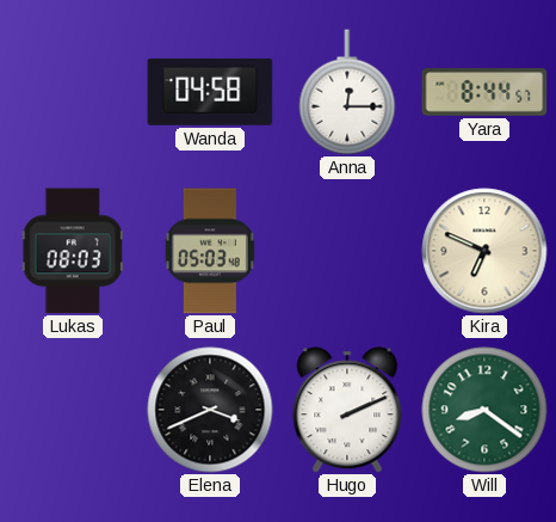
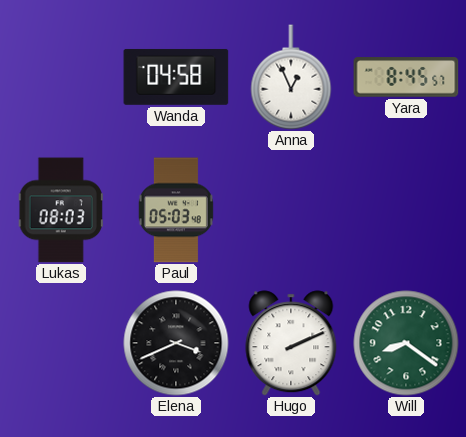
Anna: 12:15 -> 12:56
Yara: 8:44 -> 8:45
Kira: 6:49 -> none
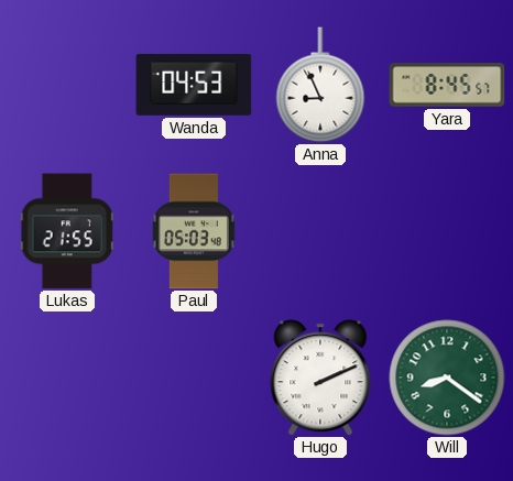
Wanda: 04:58 -> 04:53
Anna: 12:56 -> 8:56
Lukas: 08:03 -> 21:55
Elena: 3:41 -> none
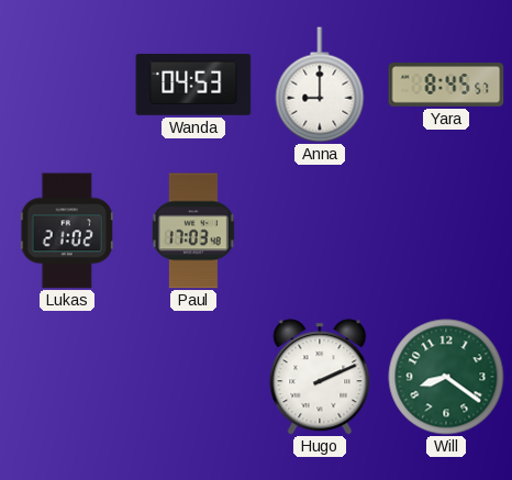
Anna: 8:56 -> 9:00
Lukas: 21:55 -> 21:02
Paul: 05:03 -> 17:03
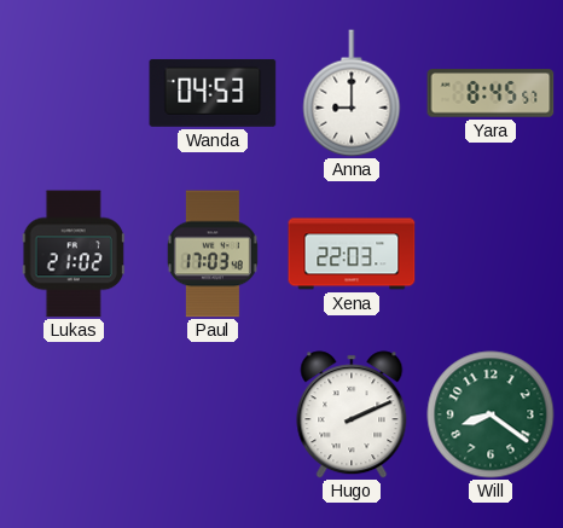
Xena: none -> 22:03
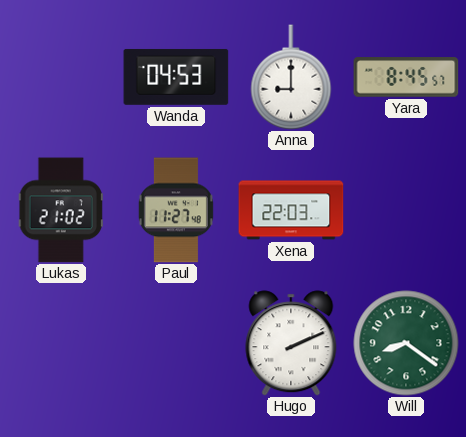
Paul: 17:03 -> 11:27
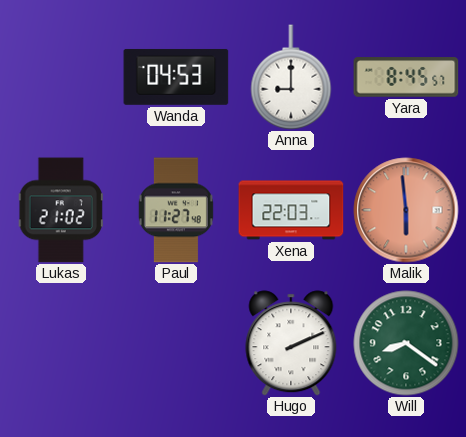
Malik: none -> 5:59
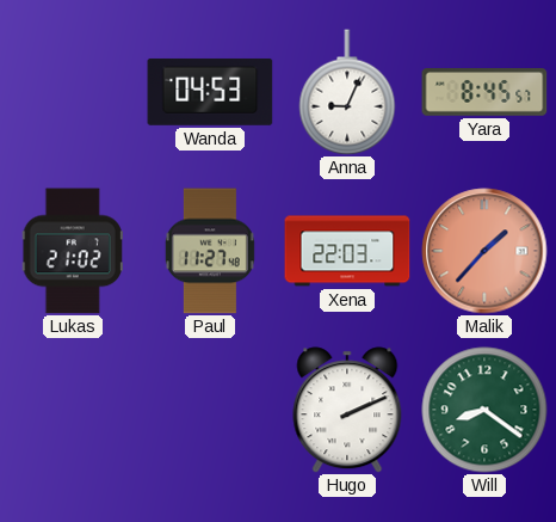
Anna: 9:00 -> 9:04
Malik: 5:59 -> 1:37
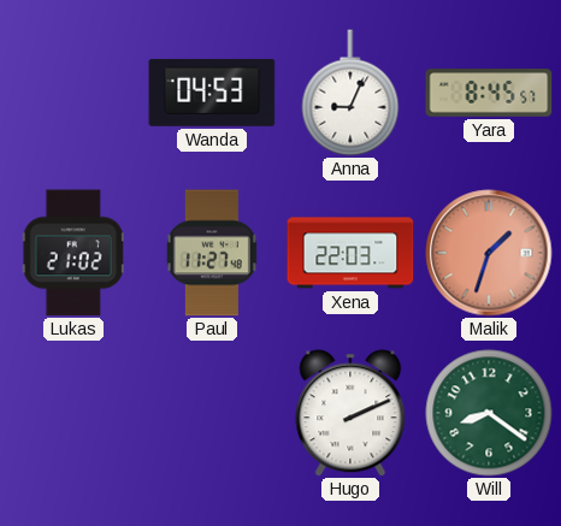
Malik: 1:37 -> 1:33
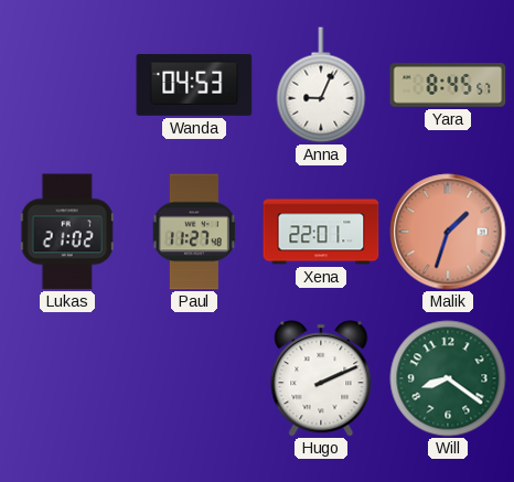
Xena: 22:03 -> 22:01
